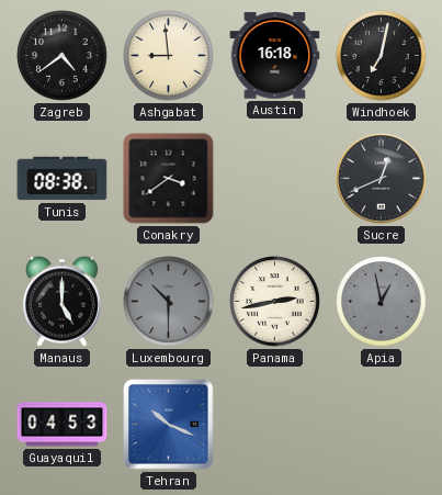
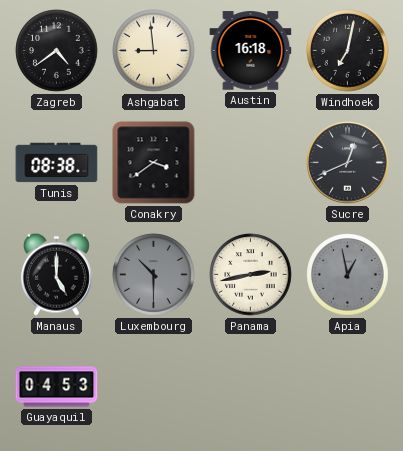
Tehran: 10:19 -> none
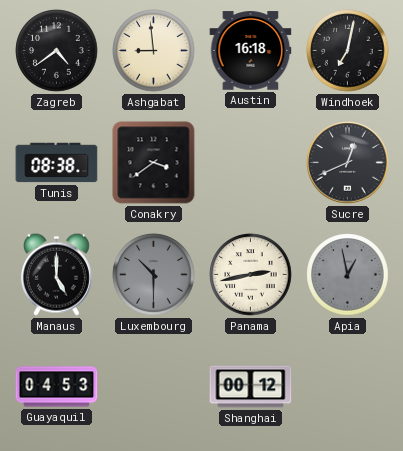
Shanghai: none -> 00:12
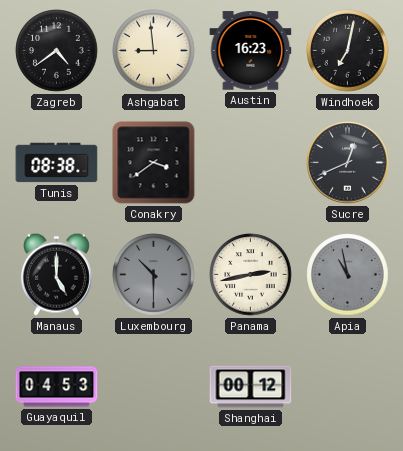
Austin: 16:18 -> 16:23
Apia: 12:58 -> 10:58
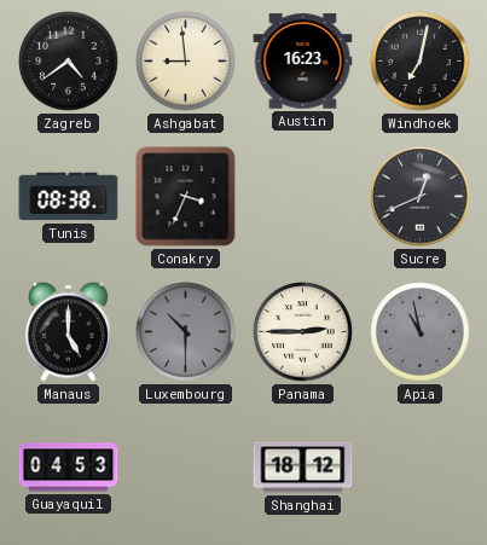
Conakry: 3:39 -> 3:34
Panama: 2:43 -> 2:45
Shanghai: 00:12 -> 18:12
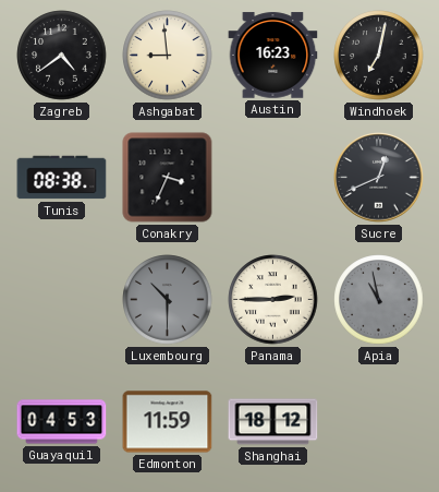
Manaus: 5:00 -> none
Edmonton: none -> 11:59
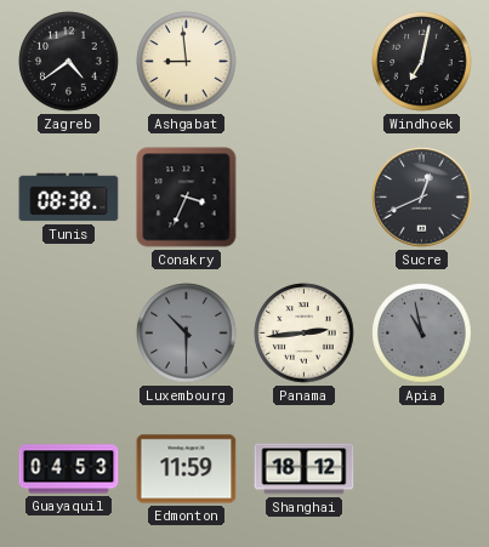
Austin: 16:23 -> none
Panama: 2:45 -> 2:44
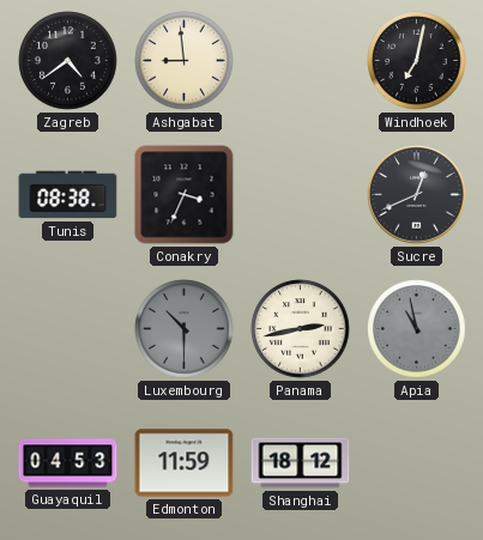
Panama: 2:44 -> 2:43
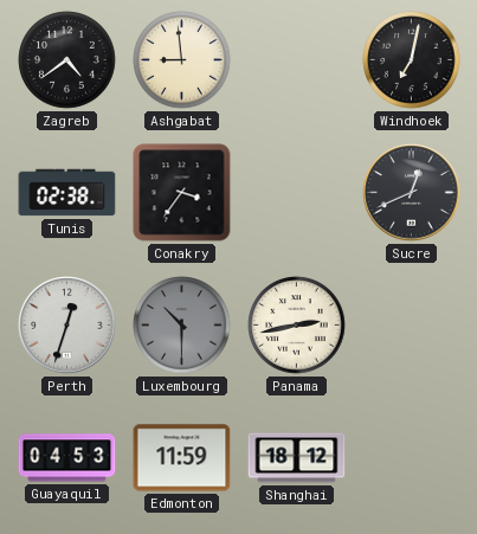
Tunis: 08:38 -> 02:38
Conakry: 3:34 -> 3:36
Perth: none -> 12:33
Apia: 10:58 -> none
